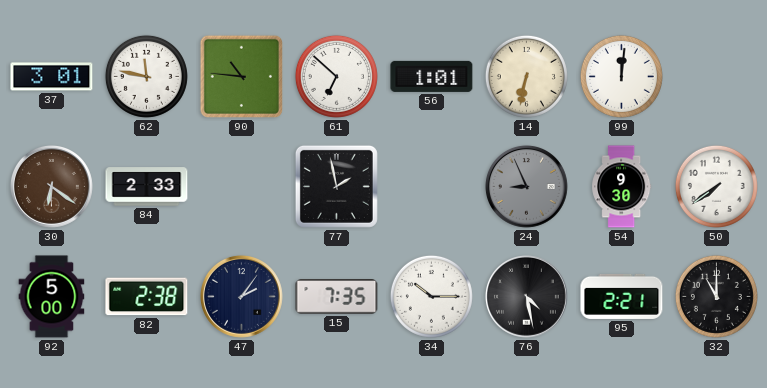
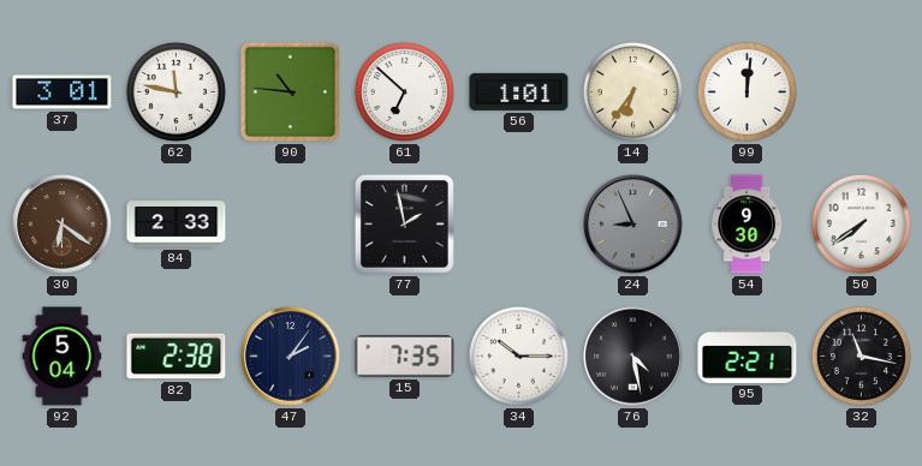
14: 6:32 -> 6:36
92: 5:00 -> 5:04
32: 11:00 -> 11:17
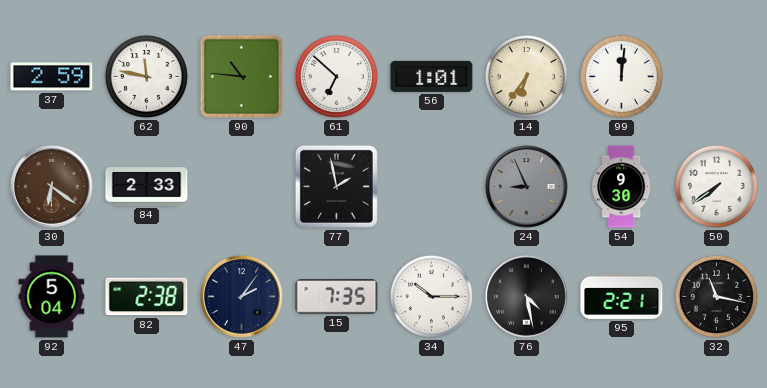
37: 3:01 -> 2:59
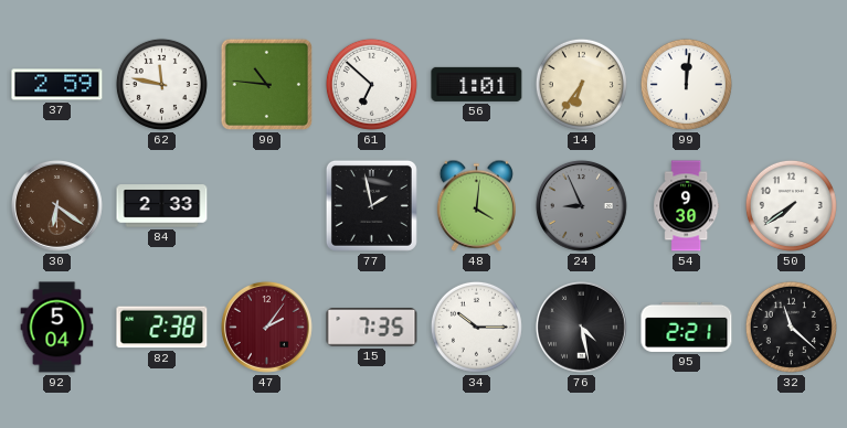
48: none -> 4:01
47 dial: navy -> burgundy
32: 11:17 -> 11:22
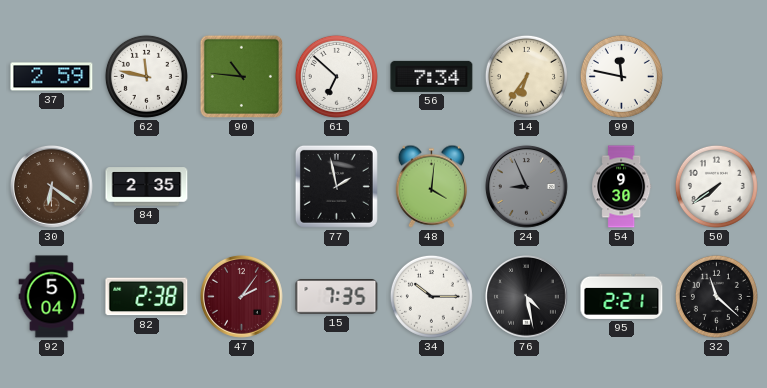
56: 1:01 -> 7:34
99: 12:01 -> 11:47
84: 2:33 -> 2:35
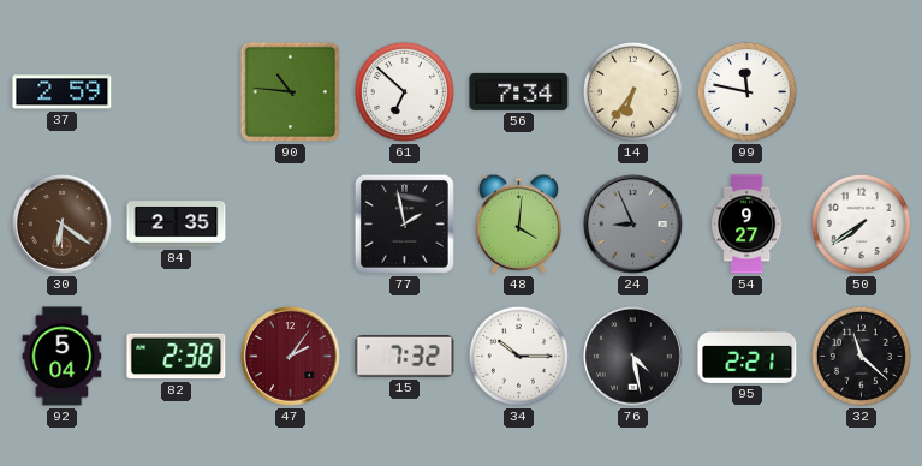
62: 11:47 -> none
54: 9:30 -> 9:27
15: 7:35 -> 7:32
